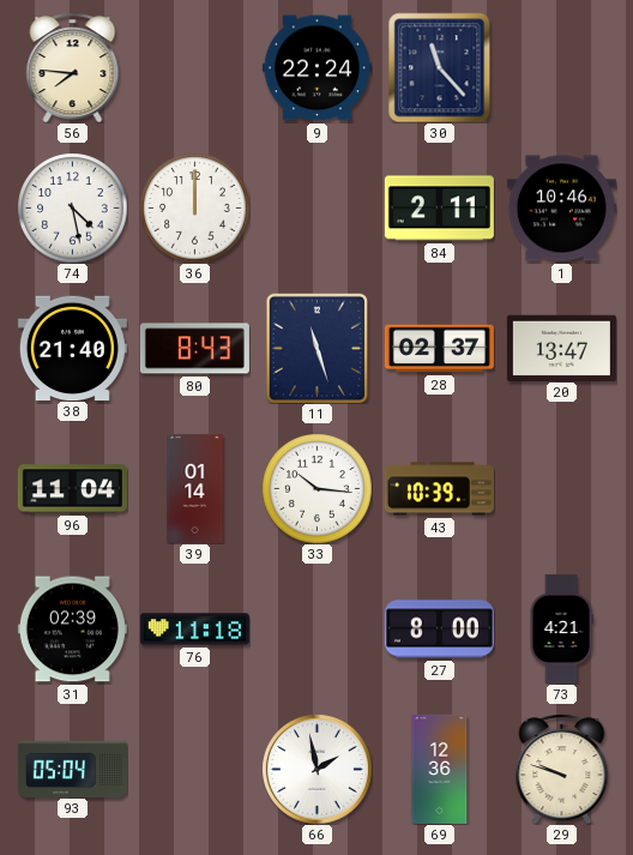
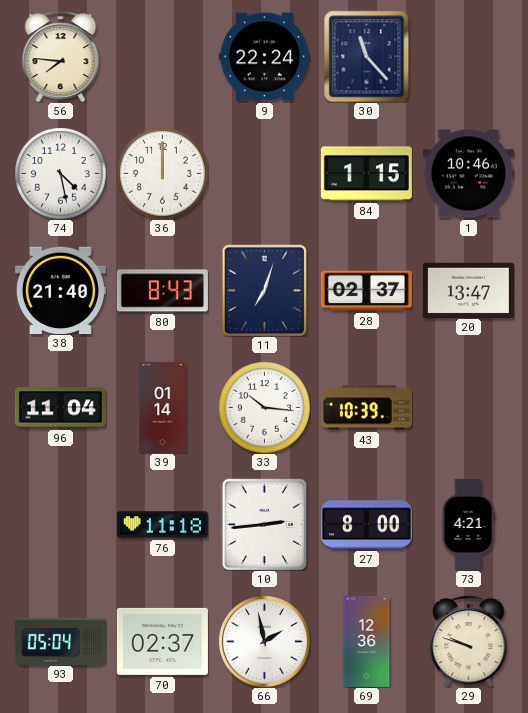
84: 2:11 -> 1:15
11: 11:27 -> 7:03
31: 02:39 -> none
10: none -> 2:44
70: none -> 02:37
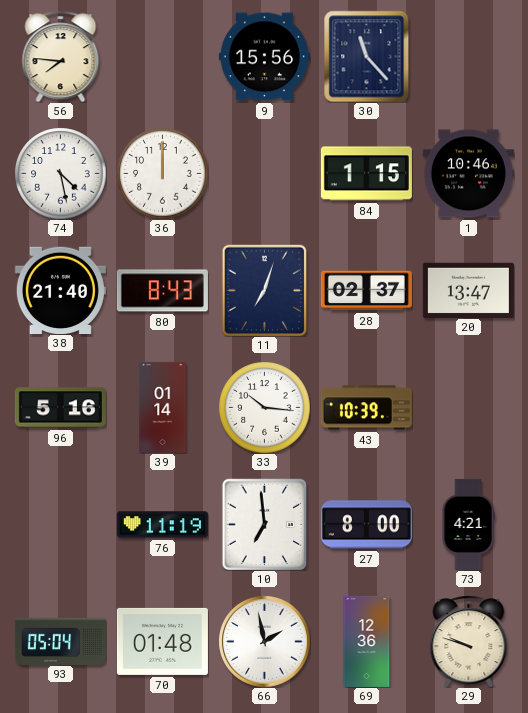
9: 22:24 -> 15:56
96: 11:04 -> 5:16
76: 11:18 -> 11:19
10: 2:44 -> 6:59
70: 02:37 -> 01:48
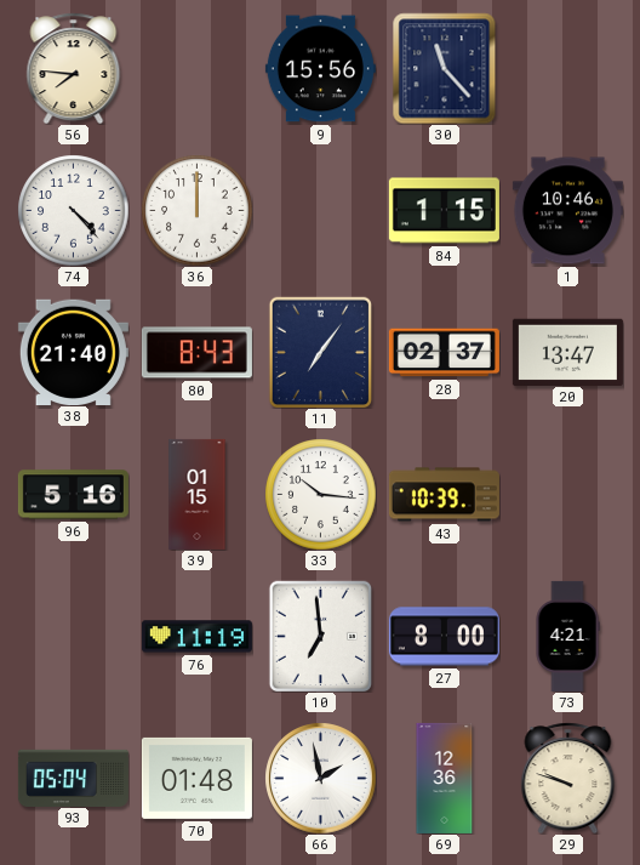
74: 4:28 -> 4:23
11: 7:03 -> 7:06
39: 01:14 -> 01:15
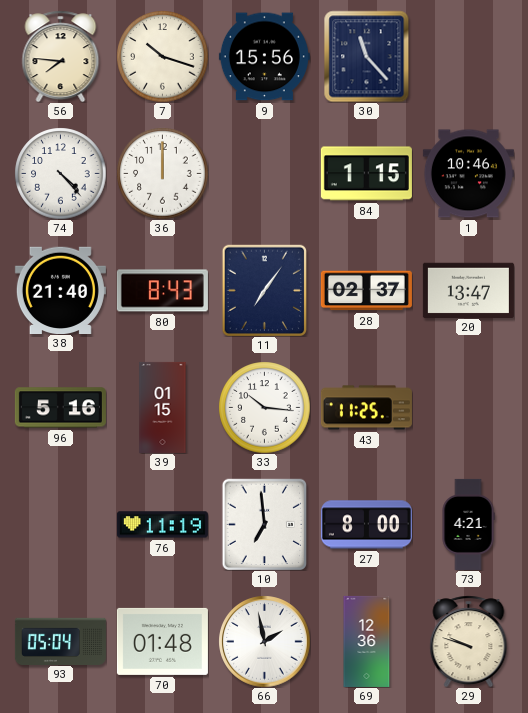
7: none -> 10:18
43: 10:39 -> 11:25
